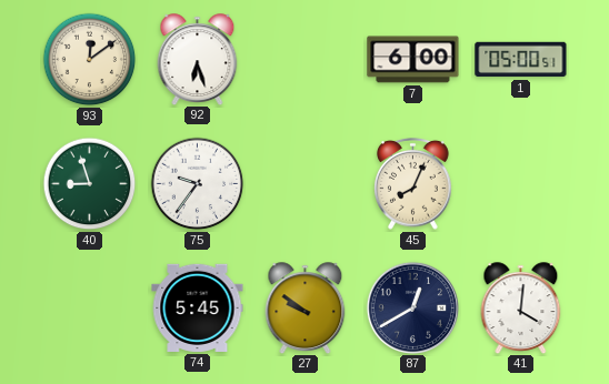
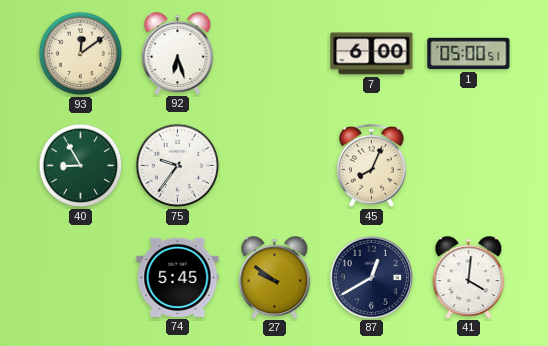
40: 8:57 -> 8:55
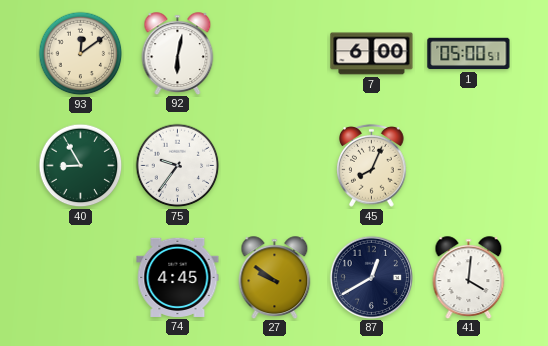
92: 6:27 -> 6:02
74: 5:45 -> 4:45
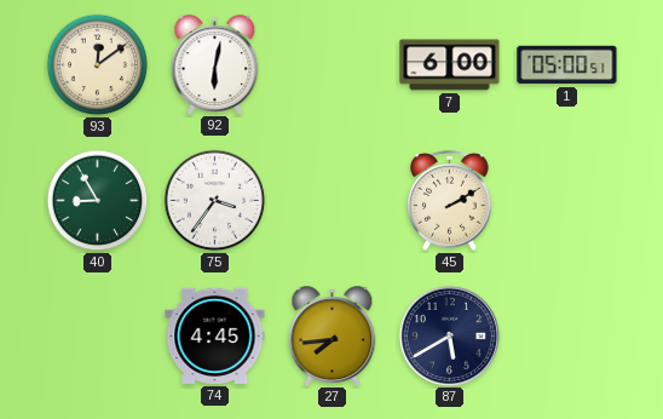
75: 9:36 -> 3:36
45: 8:04 -> 2:10
27: 9:51 -> 7:44
87: 12:40 -> 5:40
41: 4:01 -> none
